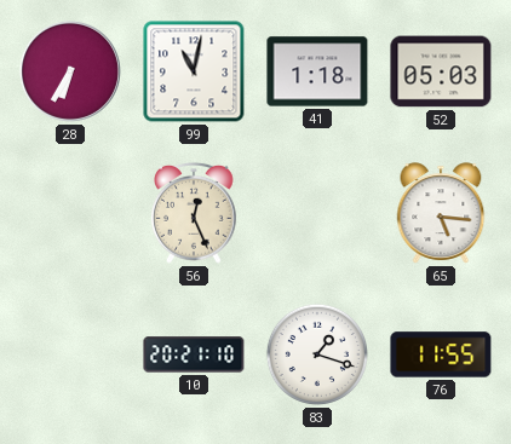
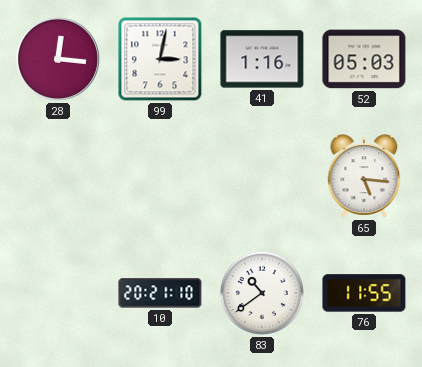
28: 6:35 -> 12:16
99: 11:02 -> 3:02
41: 1:18 -> 1:16
56: 12:26 -> none
83: 1:18 -> 10:39
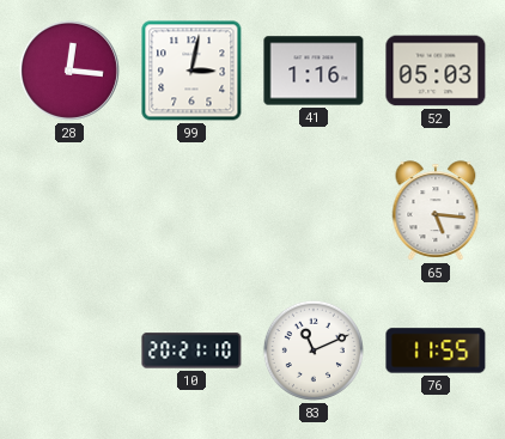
83: 10:39 -> 11:11
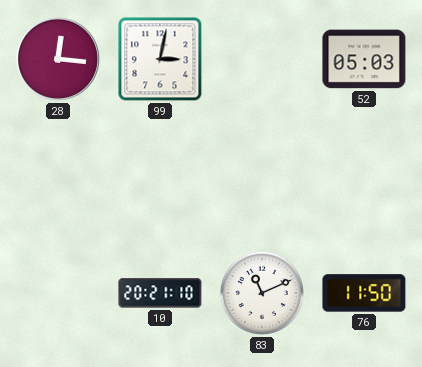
41: 1:16 -> none
65: 5:16 -> none
76: 11:55 -> 11:50
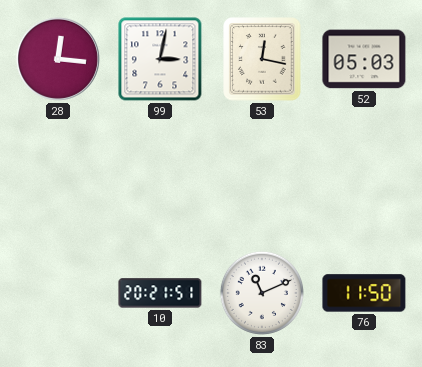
53: none -> 12:17
10: 20:21:10 -> 20:21:51
